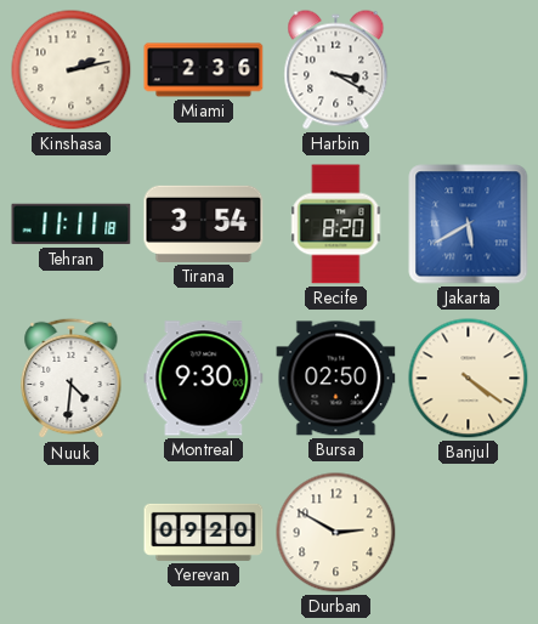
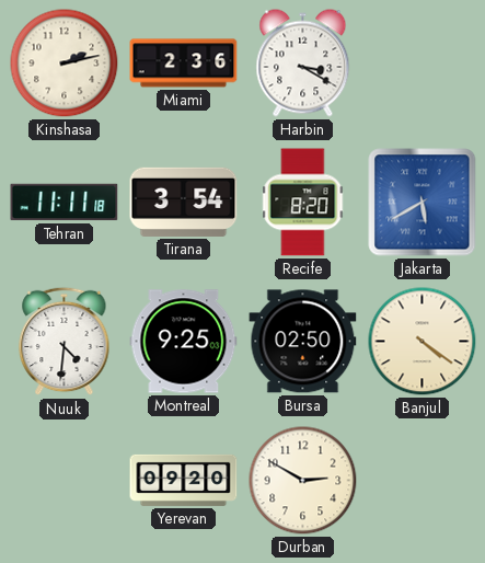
Montreal: 9:30 -> 9:25
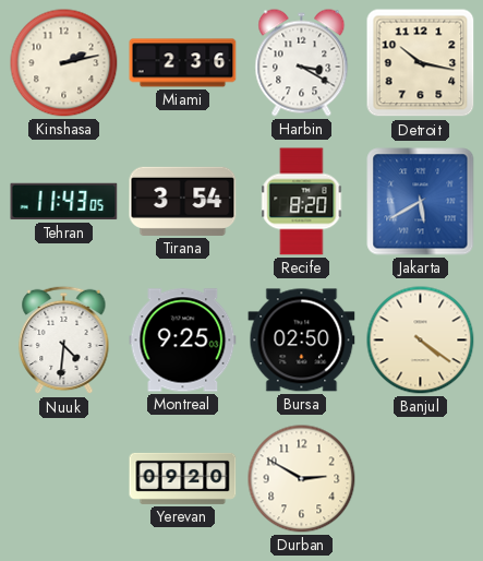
Detroit: none -> 10:17
Tehran: 11:11 -> 11:43
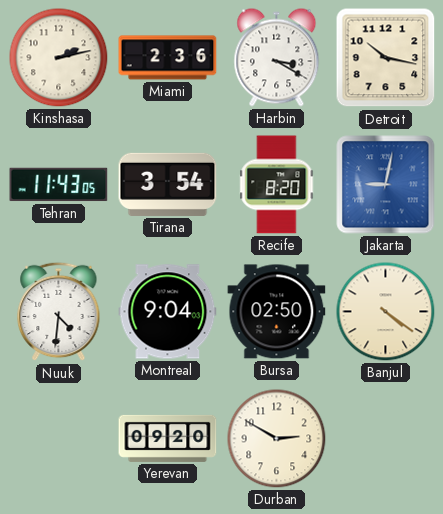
Jakarta: 5:40 -> 9:02
Montreal: 9:25 -> 9:04
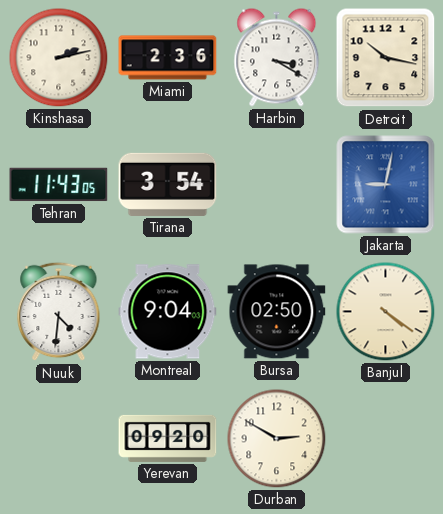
Recife: 8:20 -> none
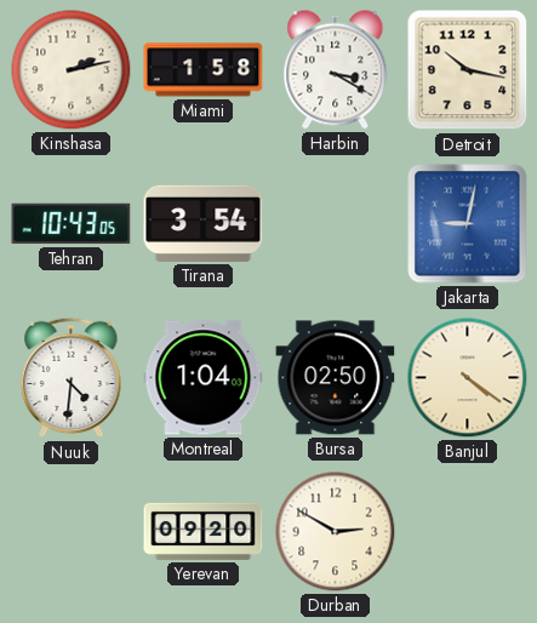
Miami: 2:36 -> 1:58
Tehran: 11:43 -> 10:43
Montreal: 9:04 -> 1:04
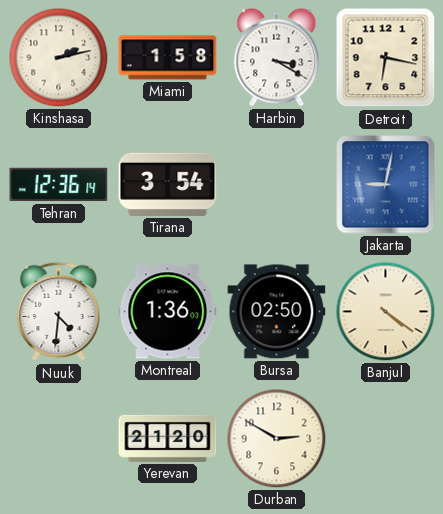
Detroit: 10:17 -> 6:17
Tehran: 10:43 -> 12:36
Montreal: 1:04 -> 1:36
Yerevan: 09:20 -> 21:20
